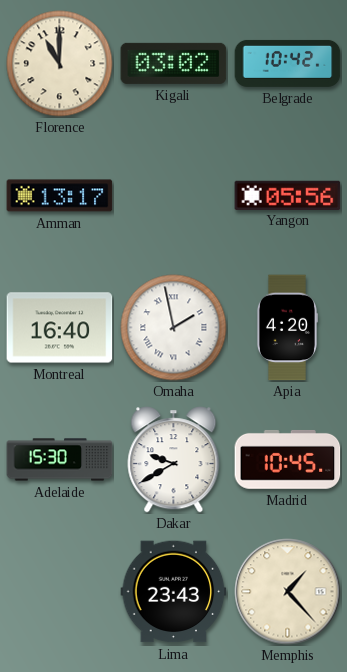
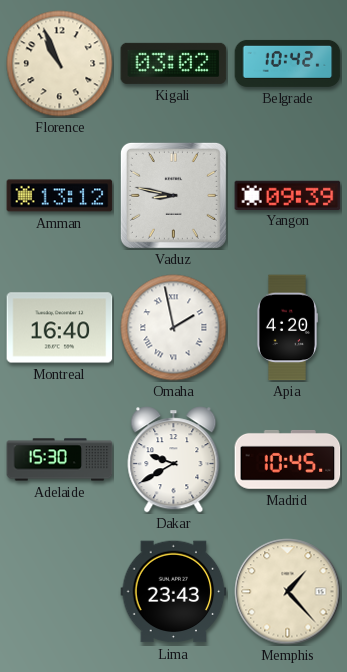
Florence: 11:00 -> 10:56
Amman: 13:17 -> 13:12
Vaduz: none -> 8:47
Yangon: 05:56 -> 09:39
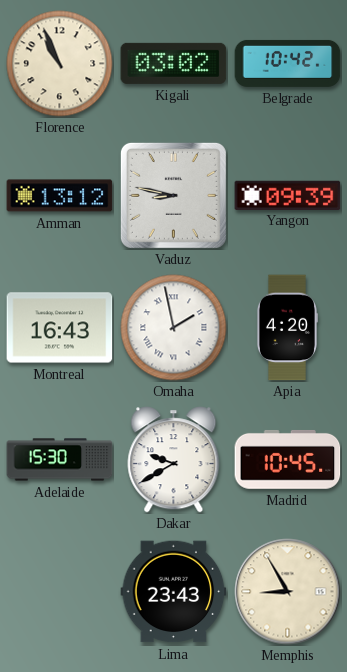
Montreal: 16:40 -> 16:43
Memphis: 1:23 -> 8:55
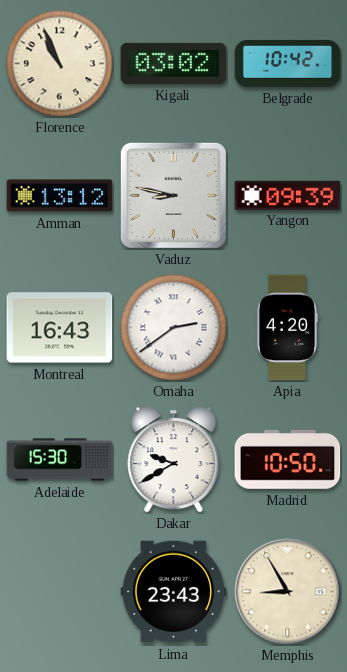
Omaha: 1:58 -> 2:39
Madrid: 10:45 -> 10:50
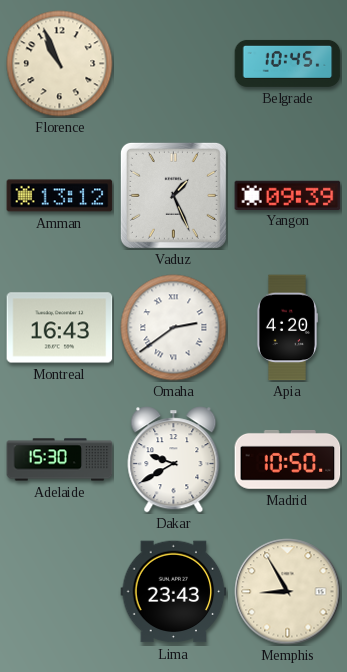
Kigali: 03:02 -> none
Belgrade: 10:42 -> 10:45
Vaduz: 8:47 -> 1:26
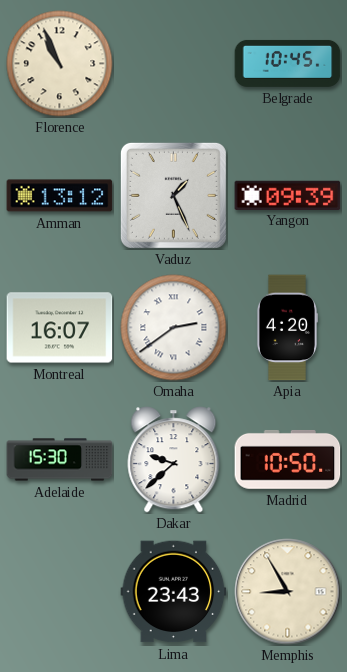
Montreal: 16:43 -> 16:07
Dakar: 9:40 -> 9:38
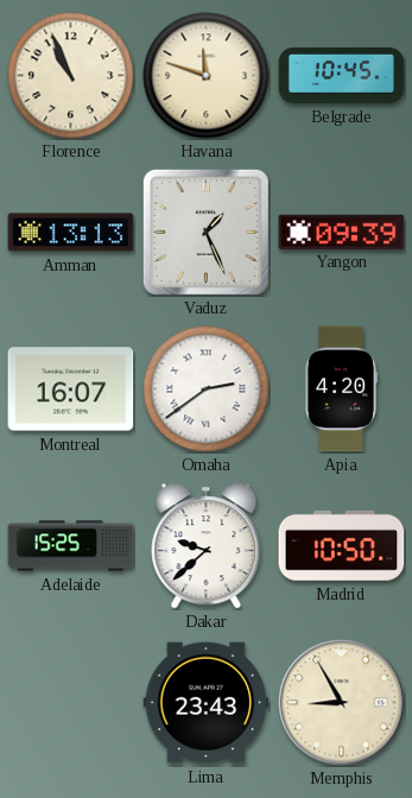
Havana: none -> 11:48
Amman: 13:12 -> 13:13
Adelaide: 15:30 -> 15:25
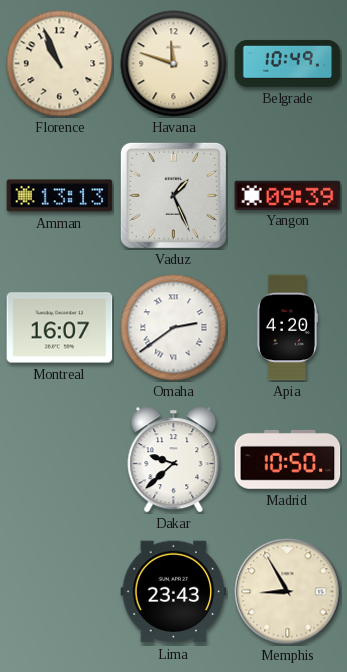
Belgrade: 10:45 -> 10:49
Adelaide: 15:25 -> none
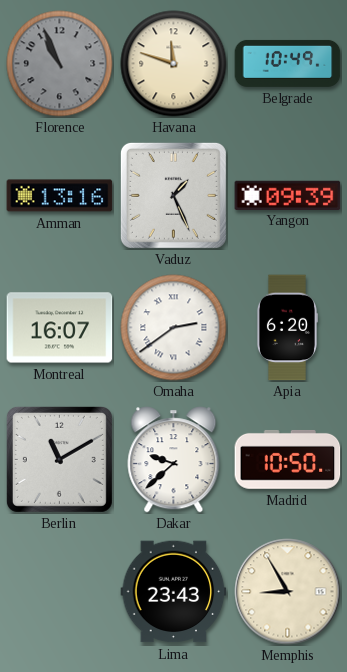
Florence dial: cream -> grey
Amman: 13:13 -> 13:16
Apia: 4:20 -> 6:20
Berlin: none -> 11:10
